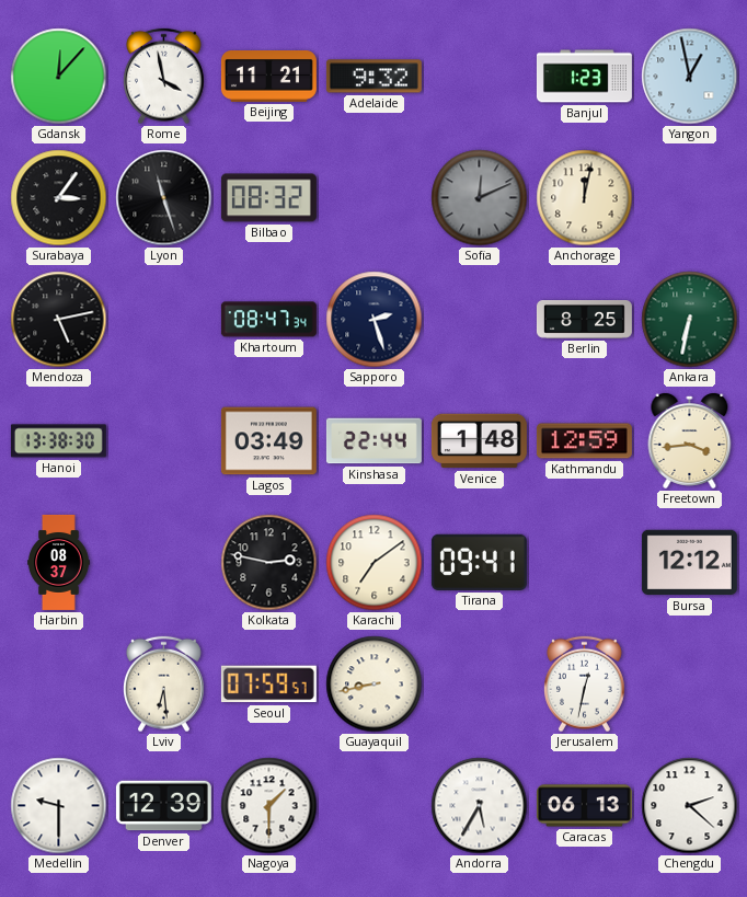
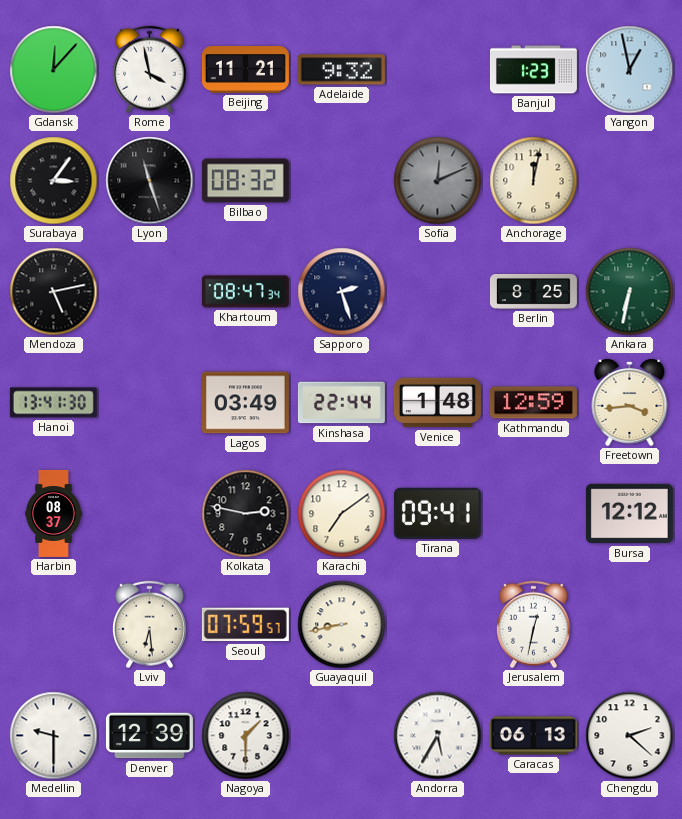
Hanoi: 13:38 -> 13:41
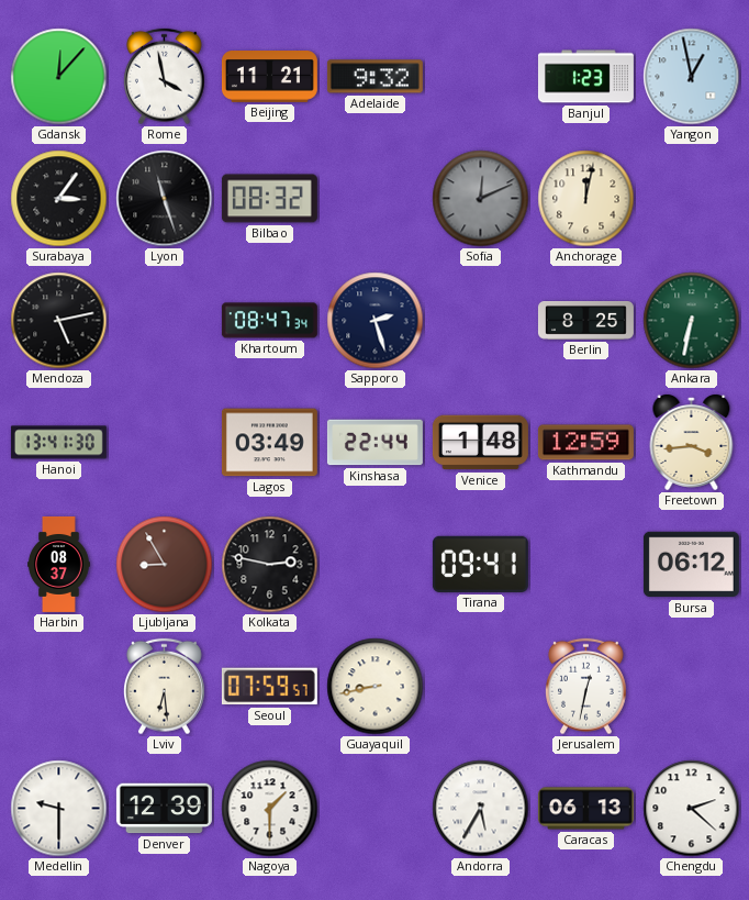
Ljubljana: none -> 8:55
Karachi: 7:09 -> none
Bursa: 12:12 -> 06:12
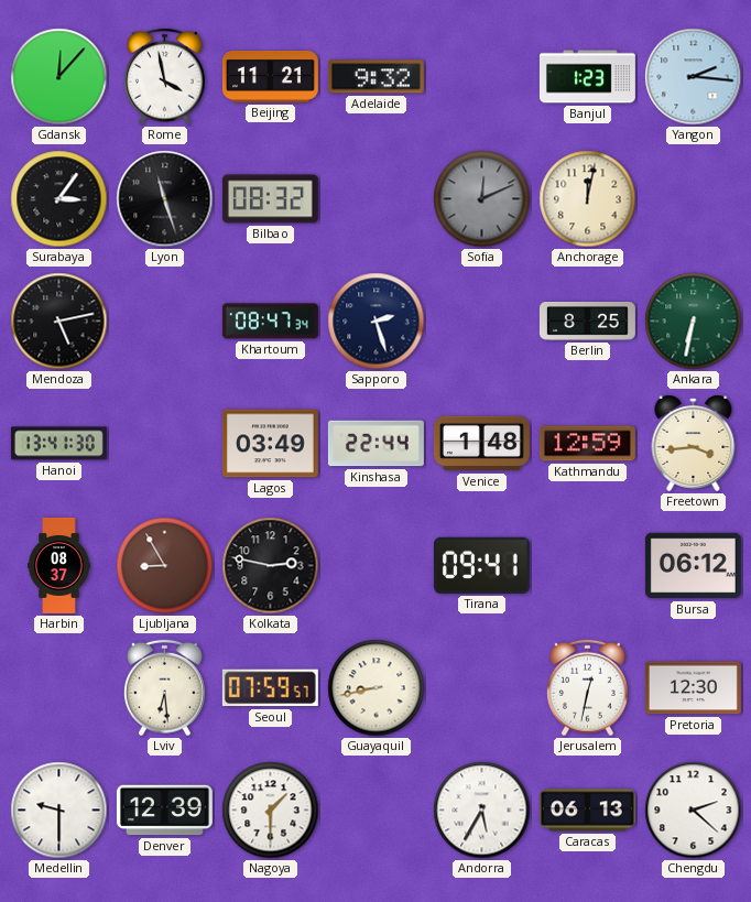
Yangon: 12:58 -> 2:16
Pretoria: none -> 12:30
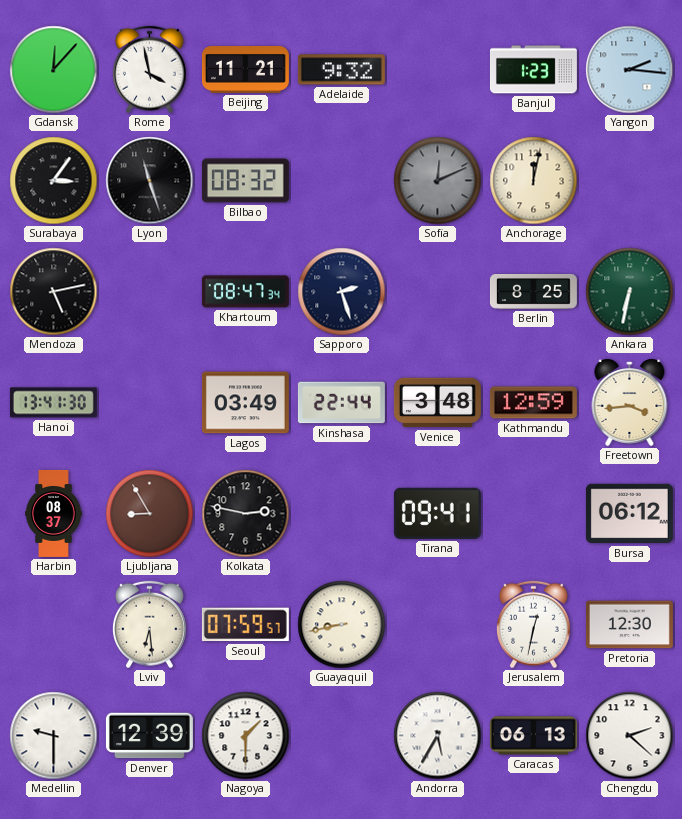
Venice: 1:48 -> 3:48
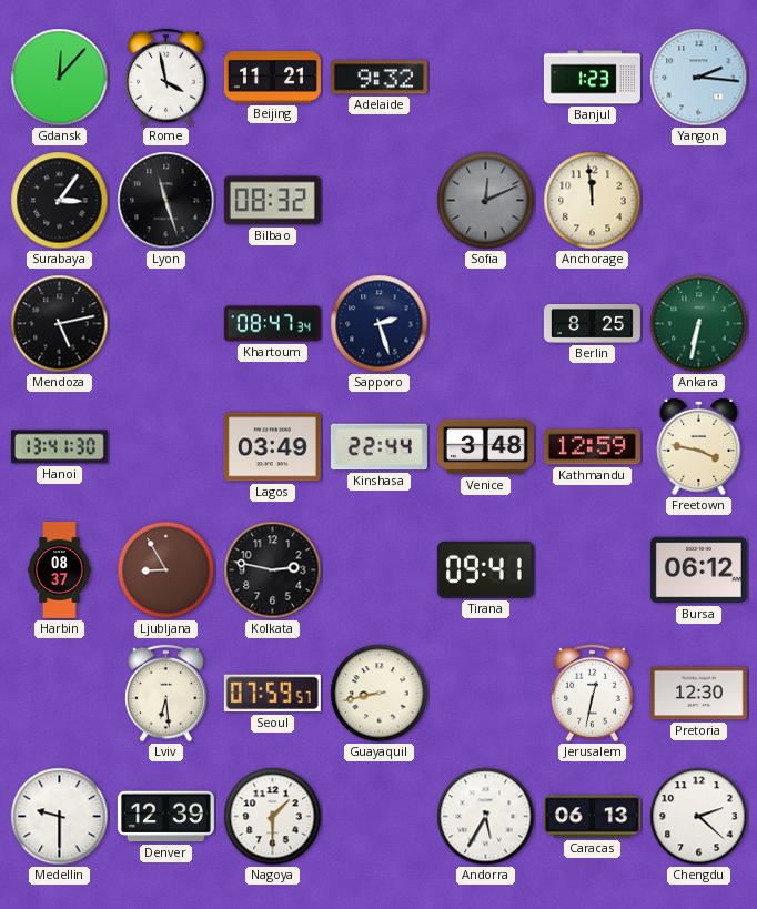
Anchorage: 12:02 -> 11:59
Freetown: 3:44 -> 3:47
